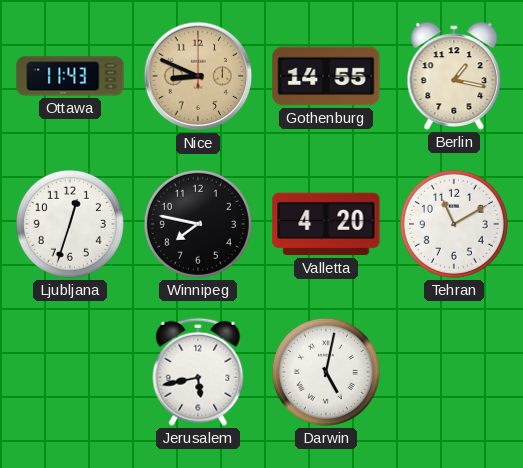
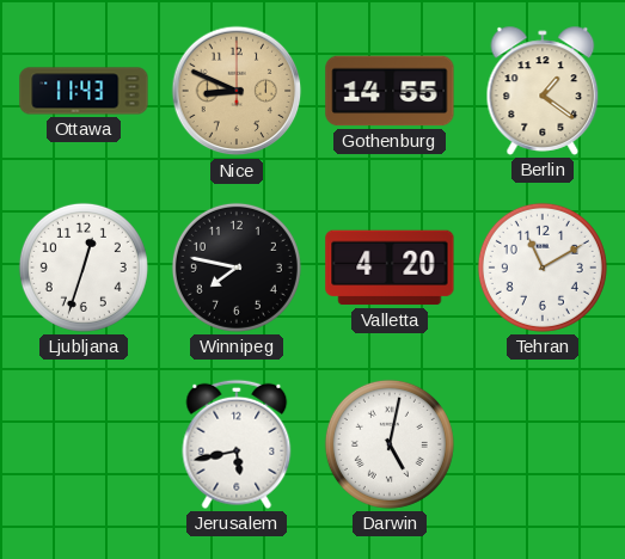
Berlin: 1:17 -> 1:21
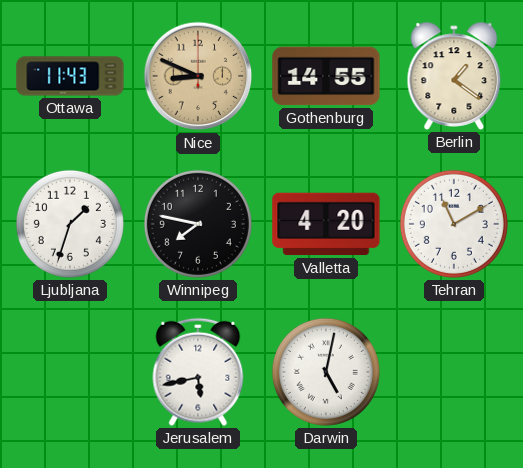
Ljubljana: 12:33 -> 1:33
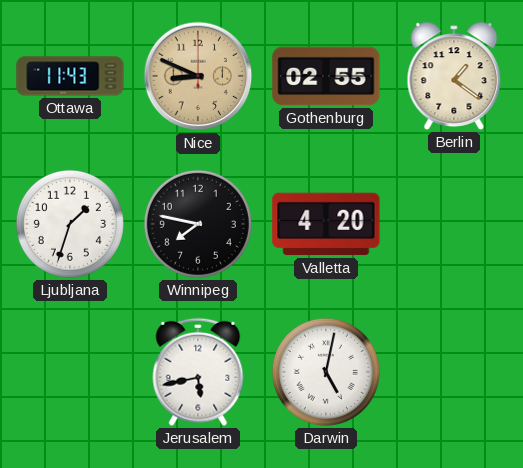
Gothenburg: 14:55 -> 02:55
Tehran: 11:10 -> none
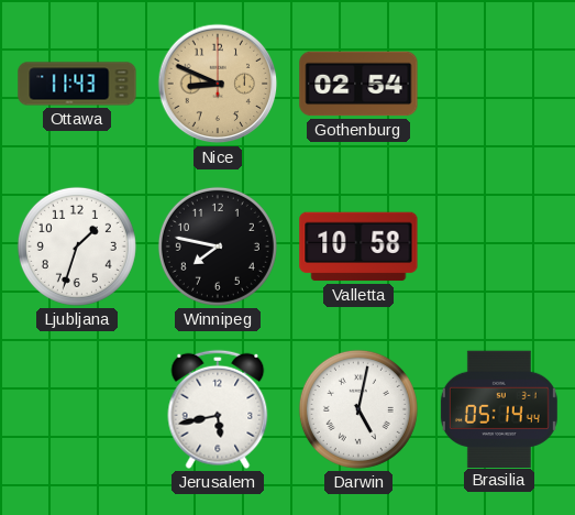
Gothenburg: 02:55 -> 02:54
Berlin: 1:21 -> none
Valletta: 4:20 -> 10:58
Brasilia: none -> 05:14
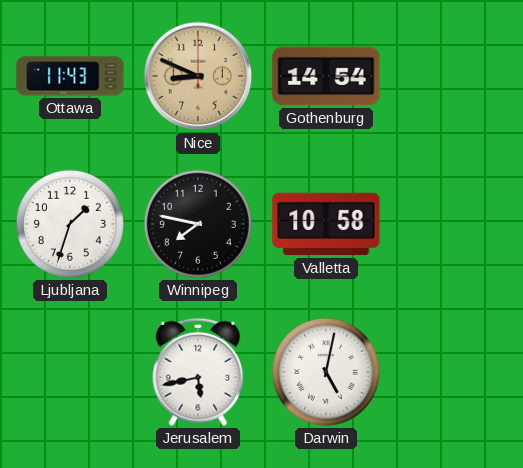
Gothenburg: 02:54 -> 14:54
Brasilia: 05:14 -> none
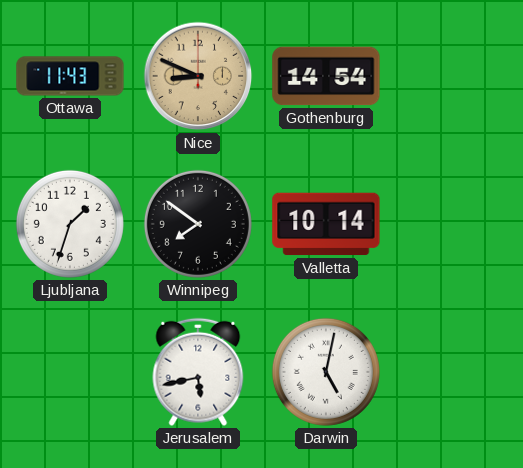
Winnipeg: 7:47 -> 7:51
Valletta: 10:58 -> 10:14
